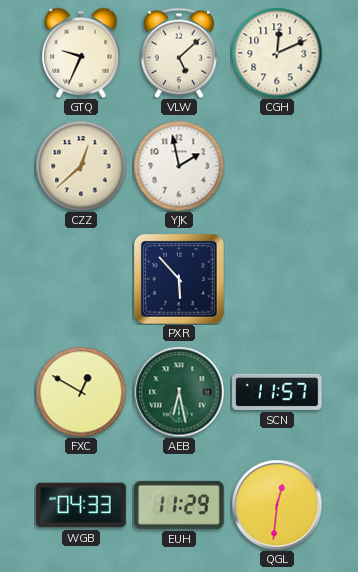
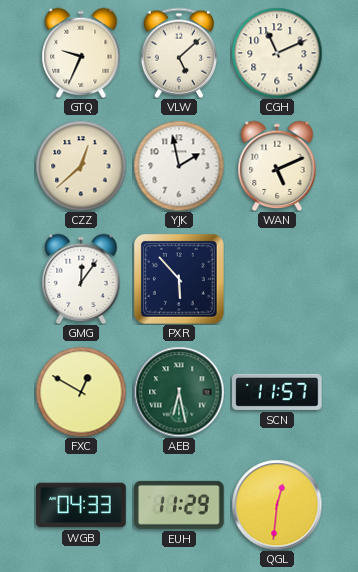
CGH: 12:11 -> 11:11
WAN: none -> 5:11
GMG: none -> 12:06
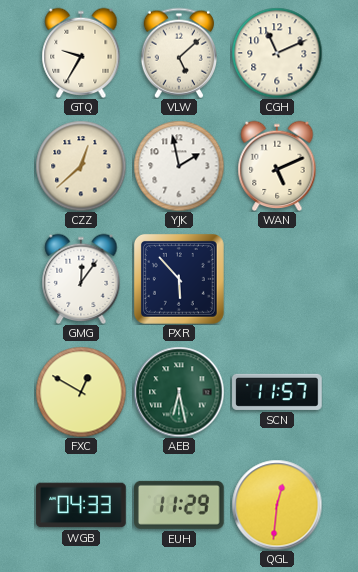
GTQ: 9:34 -> 9:35
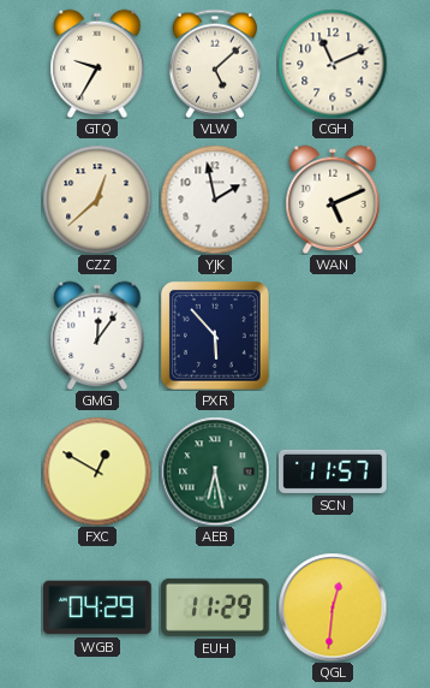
WGB: 04:33 -> 04:29
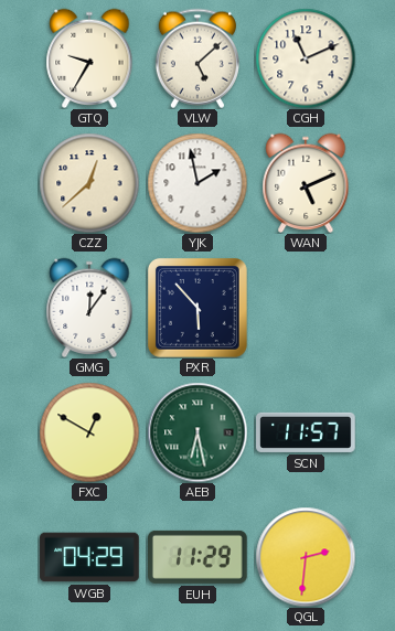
QGL: 12:31 -> 2:31
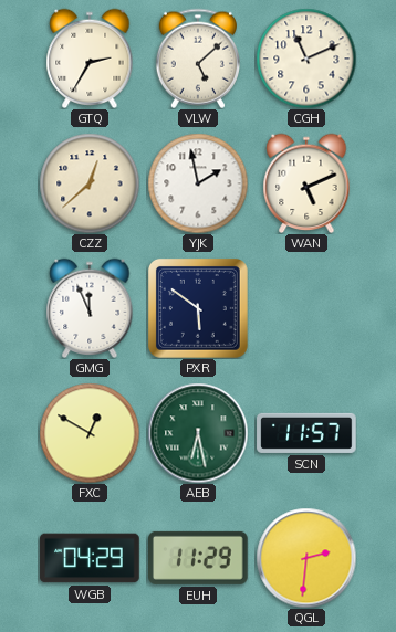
GTQ: 9:35 -> 2:35
GMG: 12:06 -> 11:56
PXR: 5:53 -> 5:51
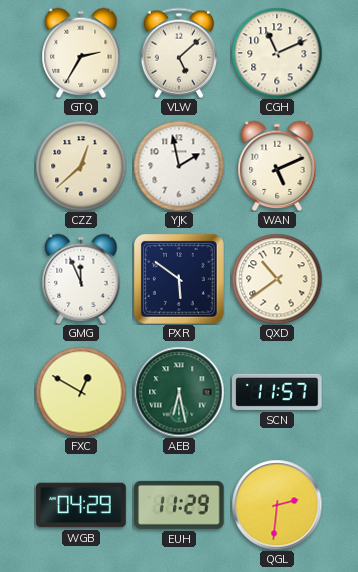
QXD: none -> 10:39
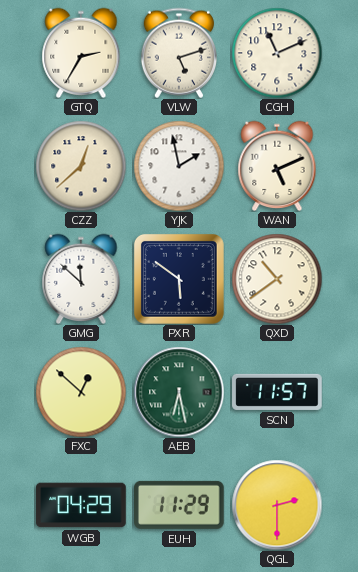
VLW: 5:08 -> 5:12
GMG: 11:56 -> 11:52
FXC: 12:50 -> 12:52
QGL: 2:31 -> 2:30
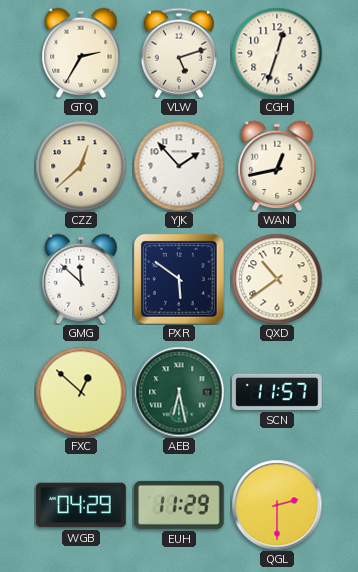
CGH: 11:11 -> 12:33
YJK: 1:58 -> 1:53
WAN: 5:11 -> 12:43
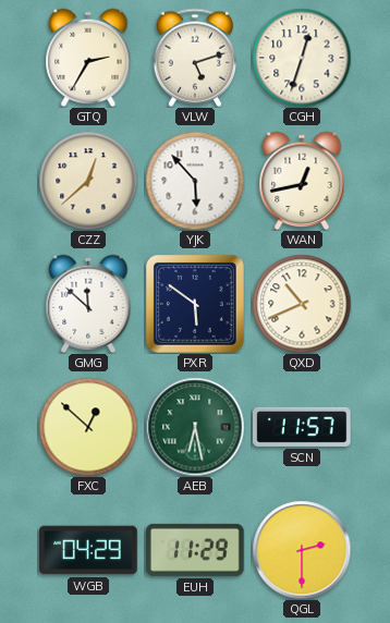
YJK: 1:53 -> 5:53
QXD: 10:39 -> 10:41
